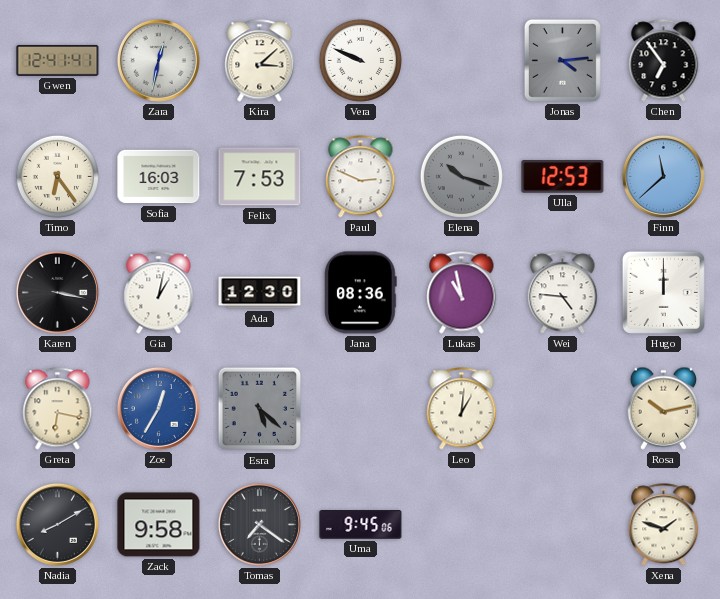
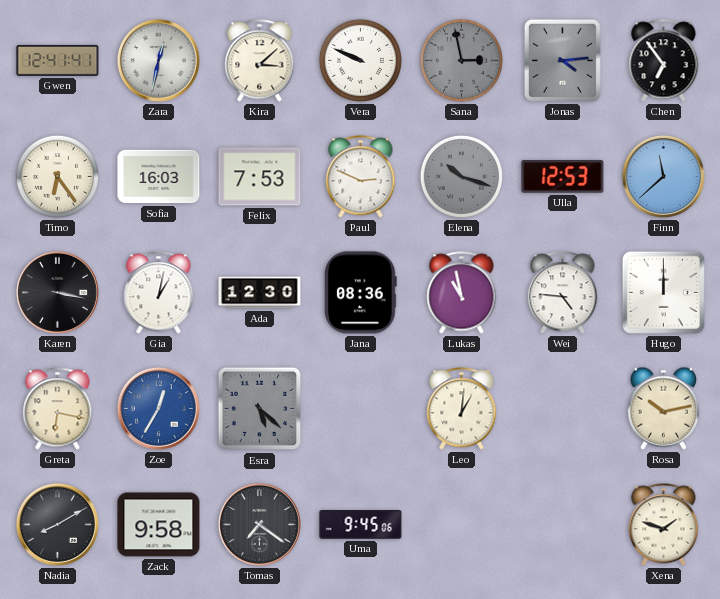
Sana: none -> 2:58
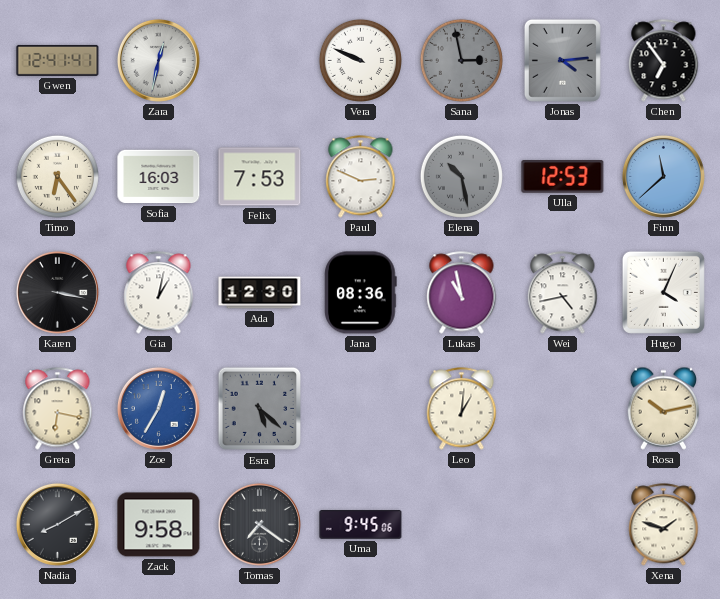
Kira: 3:08 -> none
Elena: 10:18 -> 10:28
Wei: 4:46 -> 4:43
Hugo: 12:00 -> 4:04
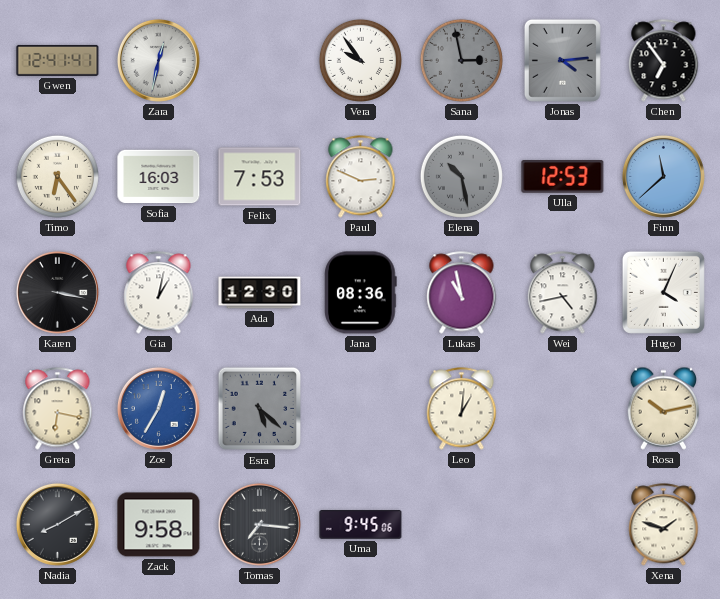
Vera: 9:49 -> 9:54
Tomas: 7:21 -> 7:16
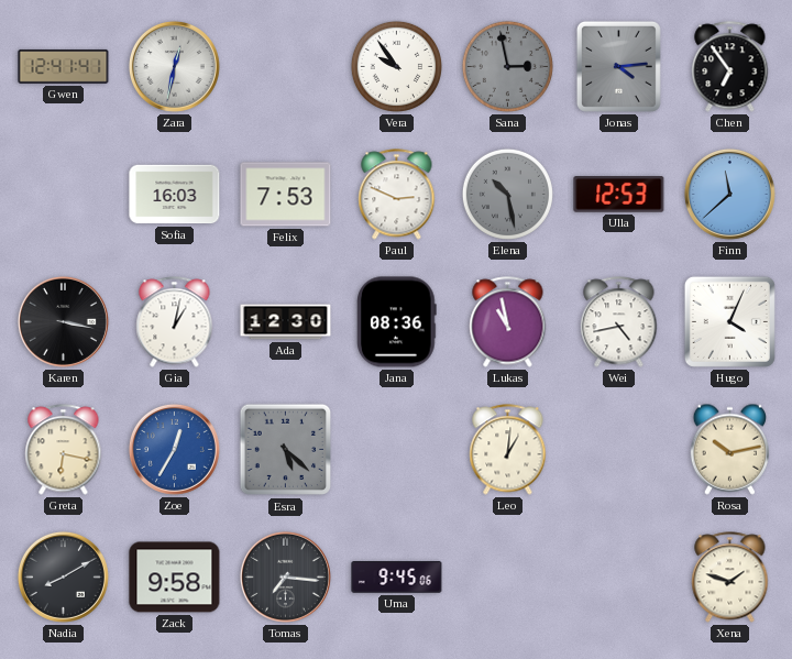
Timo: 6:24 -> none
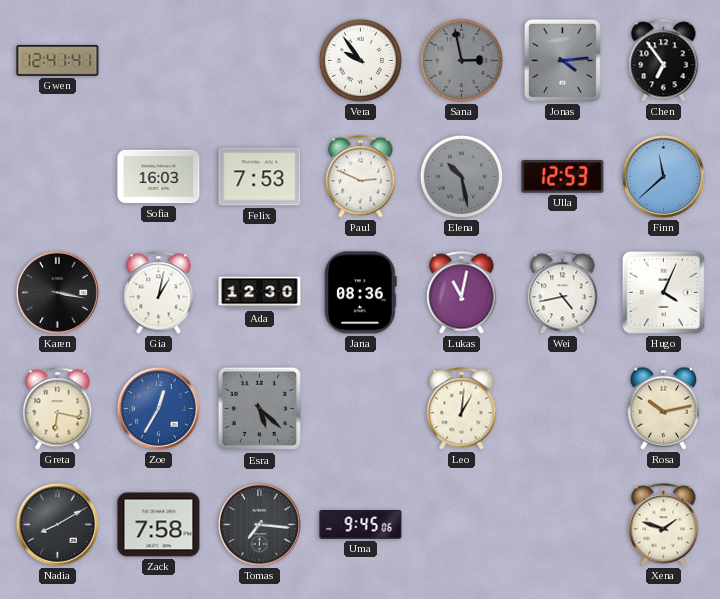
Zara: 12:32 -> none
Lukas: 10:58 -> 11:02
Zack: 9:58 -> 7:58
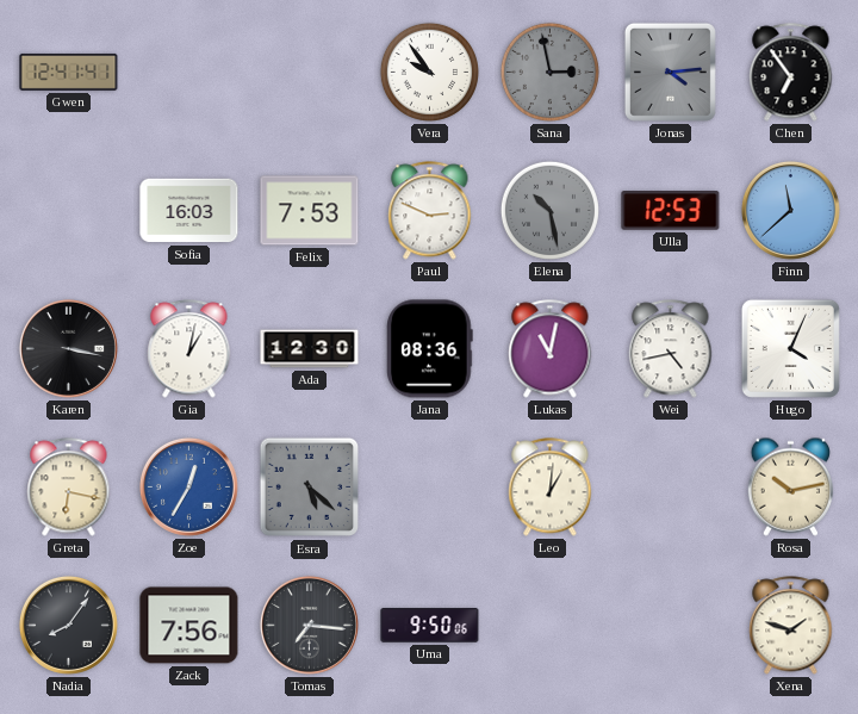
Nadia: 8:10 -> 8:06
Zack: 7:58 -> 7:56
Uma: 9:45 -> 9:50
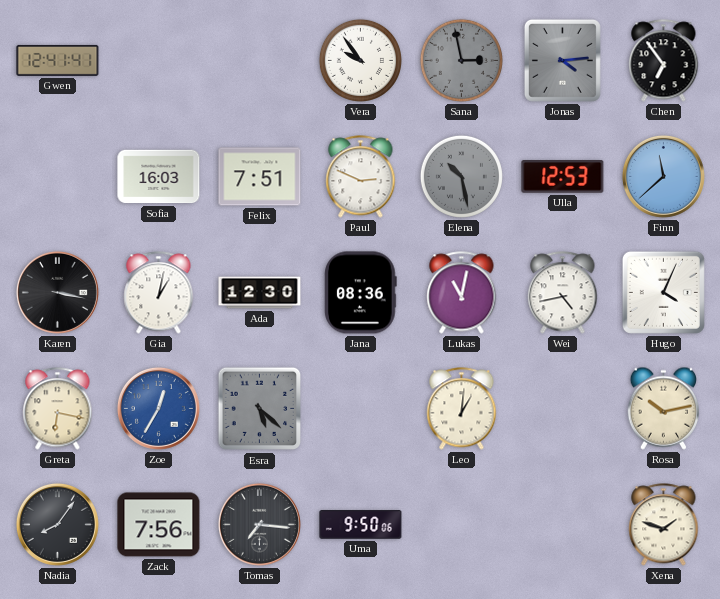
Felix: 7:53 -> 7:51
